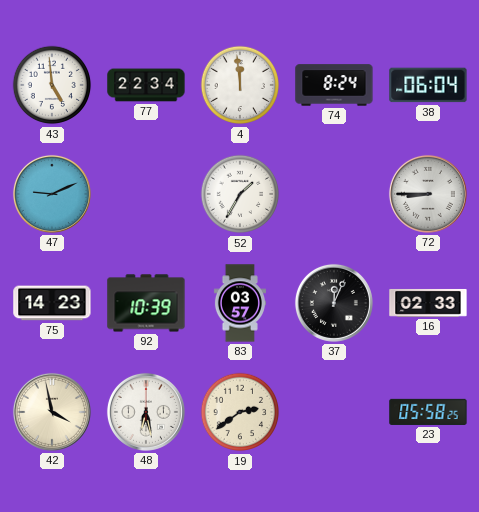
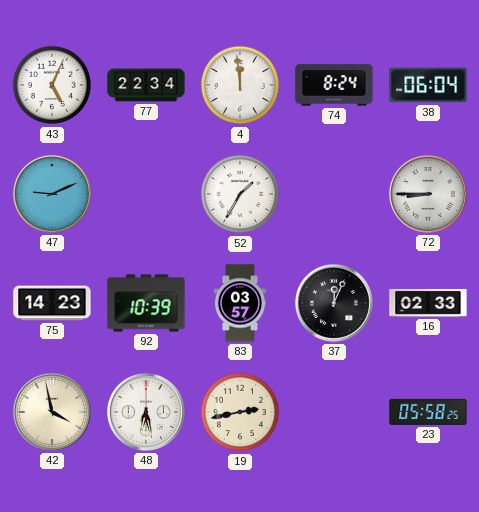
43: 4:59 -> 5:04
19: 2:39 -> 2:43
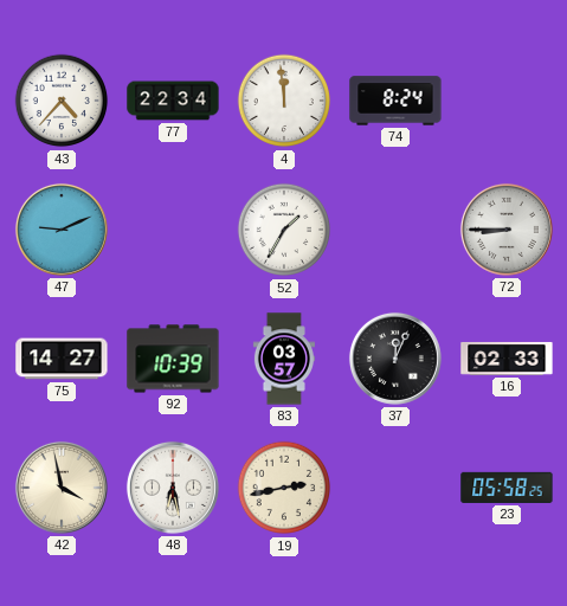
43: 5:04 -> 4:37
38: 06:04 -> none
75: 14:23 -> 14:27
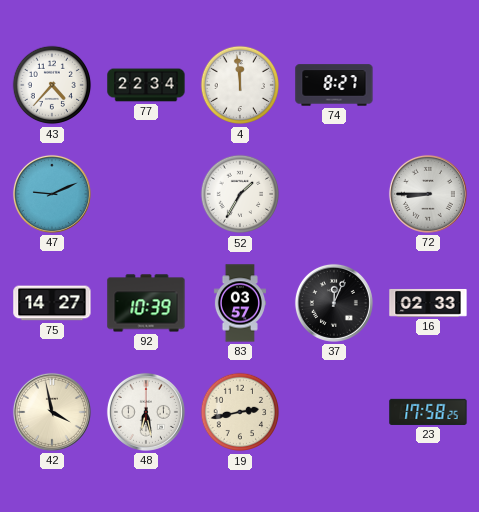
74: 8:24 -> 8:27
23: 05:58 -> 17:58
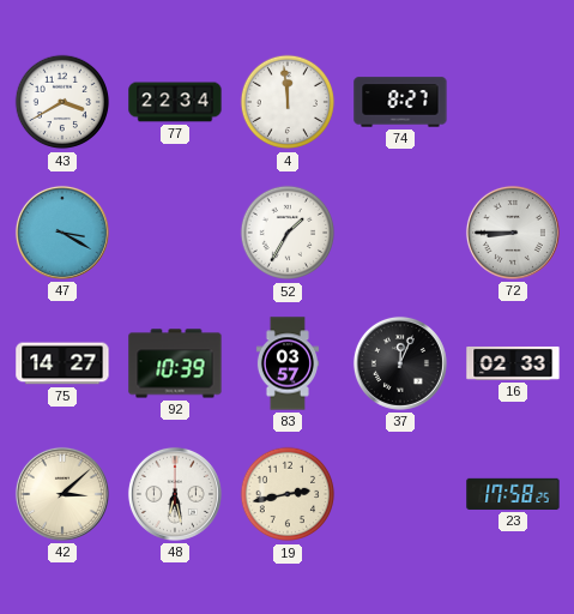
43: 4:37 -> 3:40
47: 9:11 -> 3:20
42: 3:58 -> 3:08
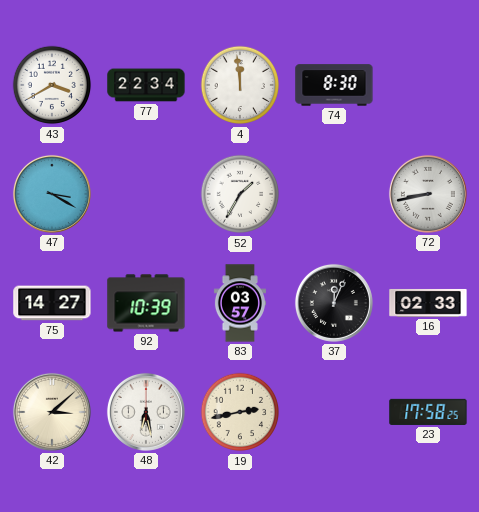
74: 8:27 -> 8:30
72: 8:45 -> 8:43
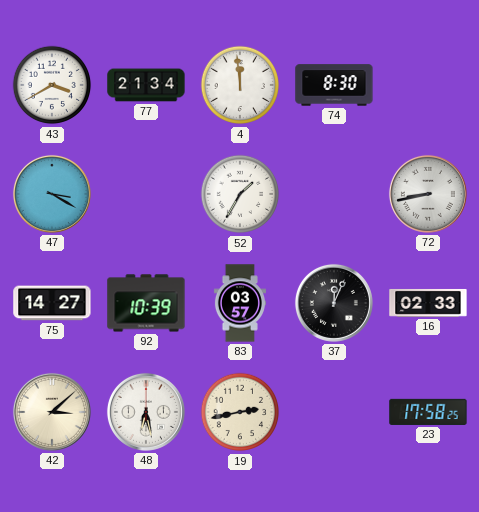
77: 22:34 -> 21:34
